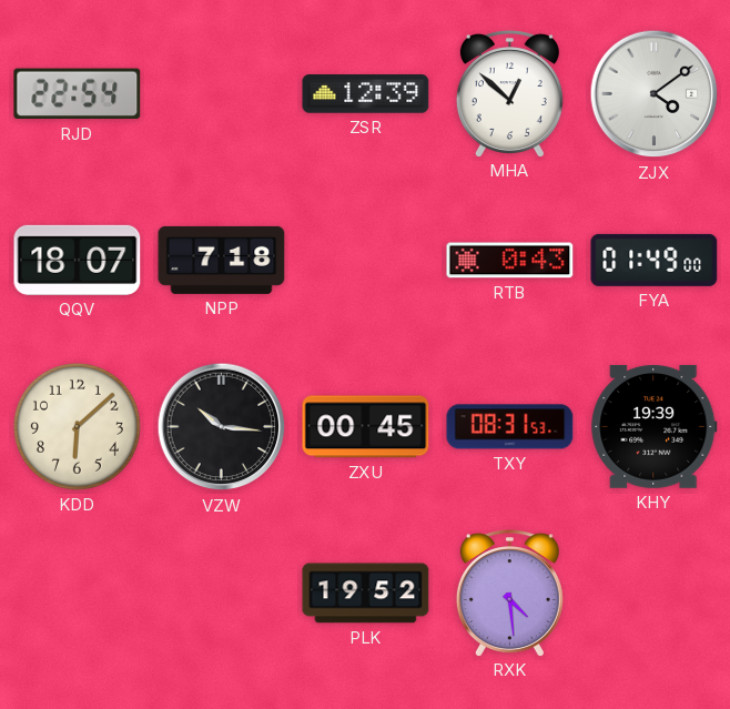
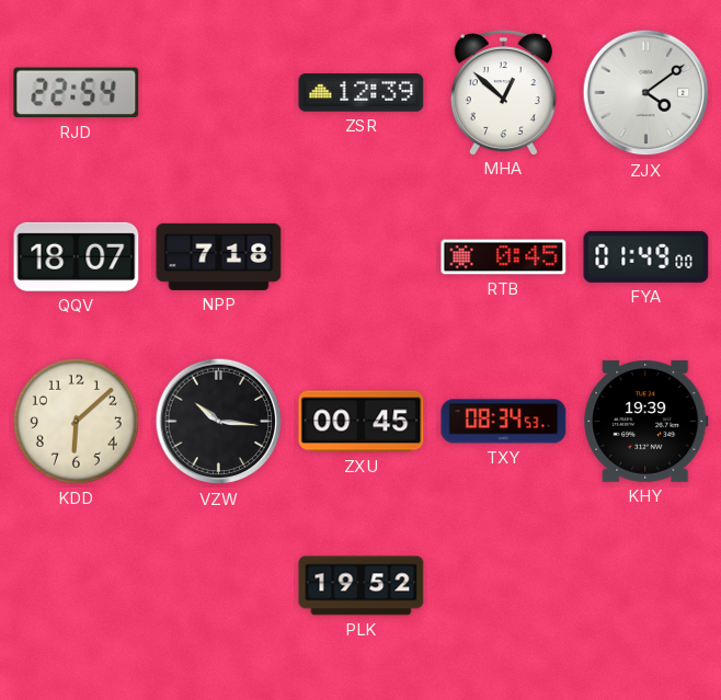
RTB: 0:43 -> 0:45
TXY: 08:31 -> 08:34
RXK: 4:29 -> none
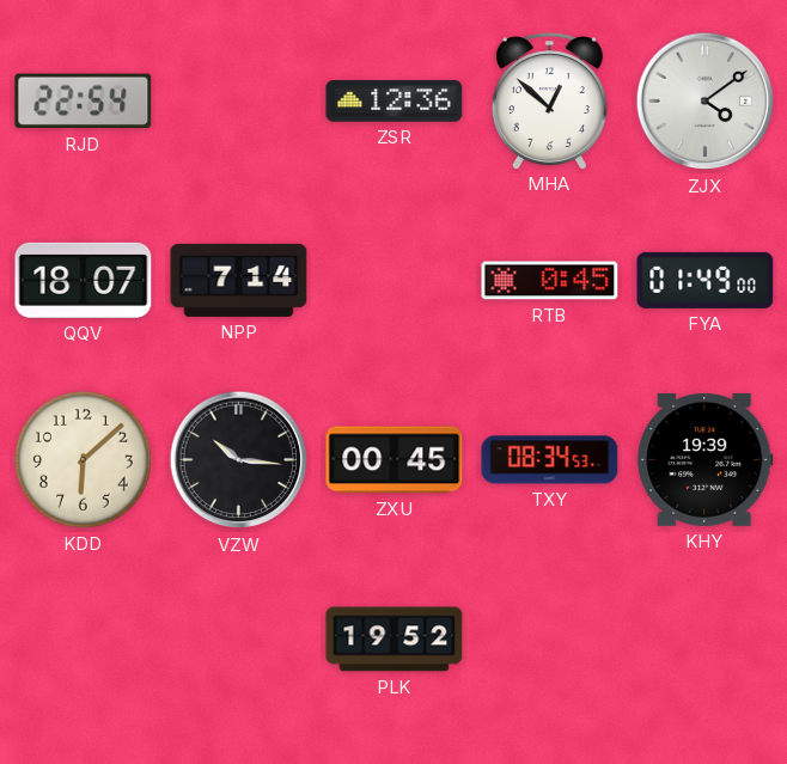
ZSR: 12:39 -> 12:36
NPP: 7:18 -> 7:14
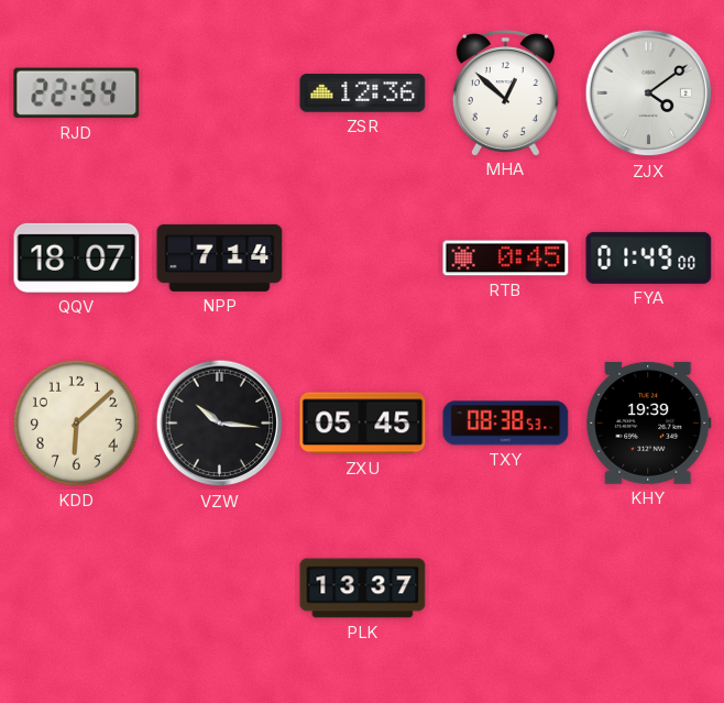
ZXU: 00:45 -> 05:45
TXY: 08:34 -> 08:38
PLK: 19:52 -> 13:37
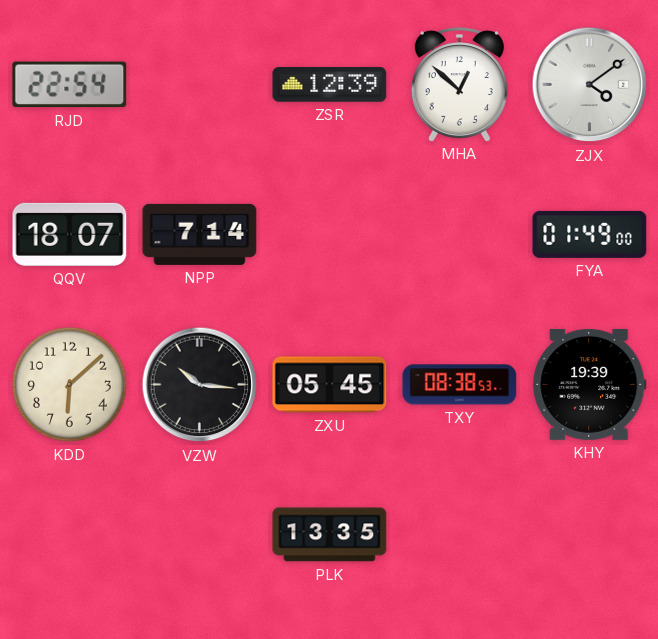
ZSR: 12:36 -> 12:39
RTB: 0:45 -> none
PLK: 13:37 -> 13:35
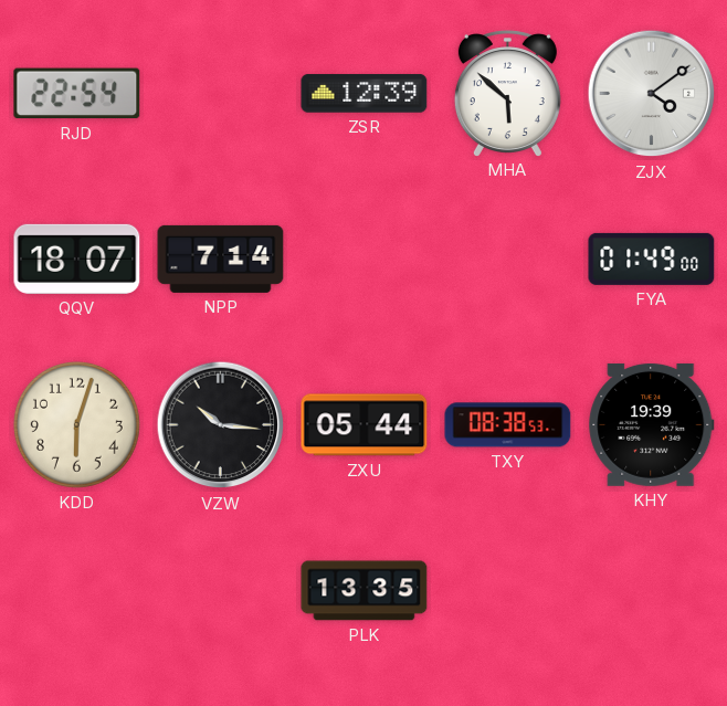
MHA: 12:52 -> 5:52
KDD: 6:08 -> 6:03
ZXU: 05:45 -> 05:44
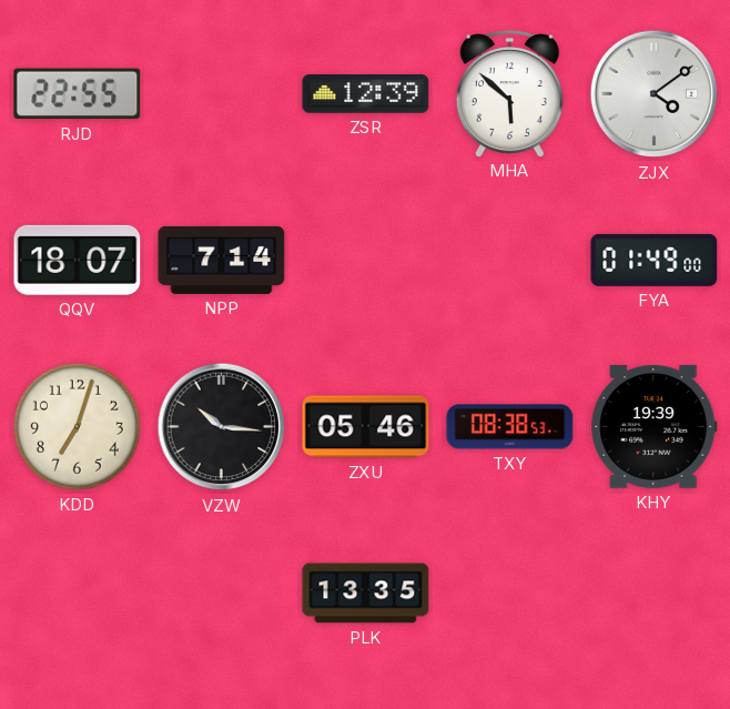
RJD: 22:54 -> 22:55
KDD: 6:03 -> 7:03
ZXU: 05:44 -> 05:46
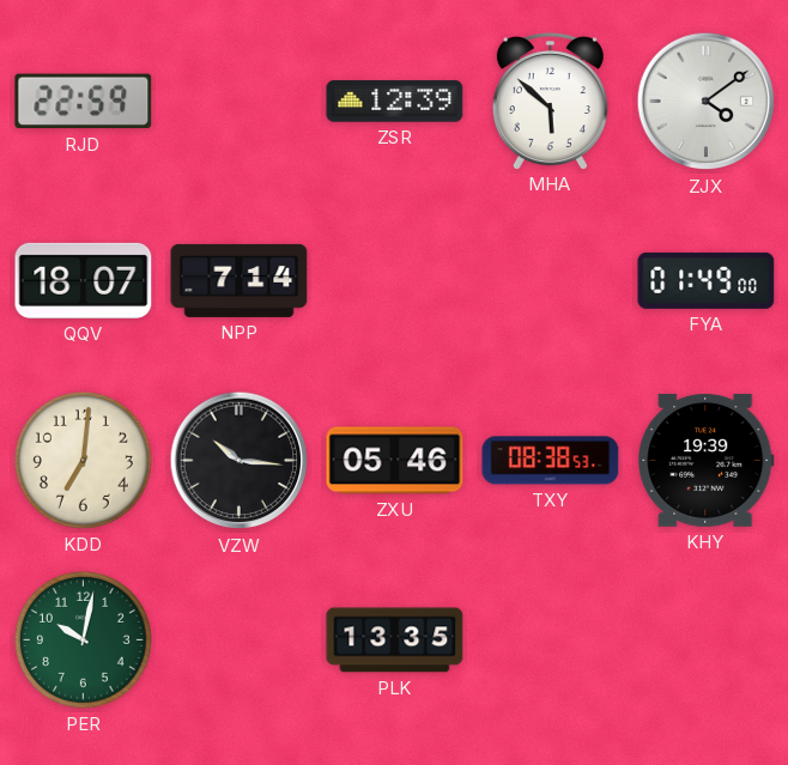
RJD: 22:55 -> 22:59
KDD: 7:03 -> 7:01
PER: none -> 10:02
